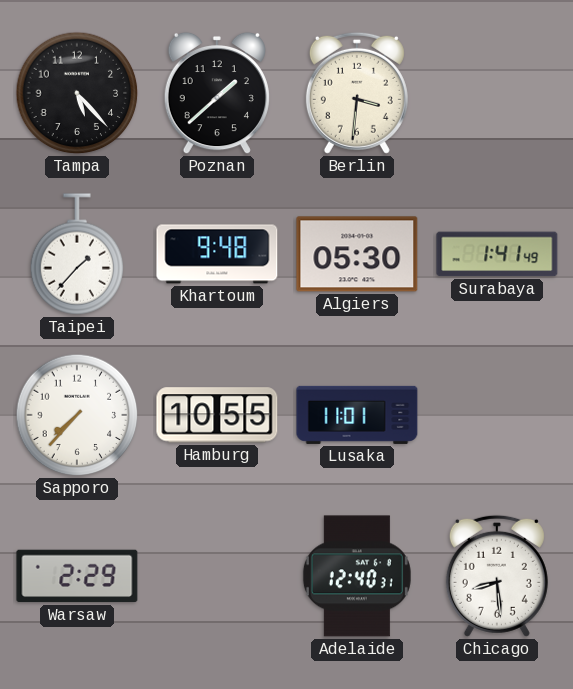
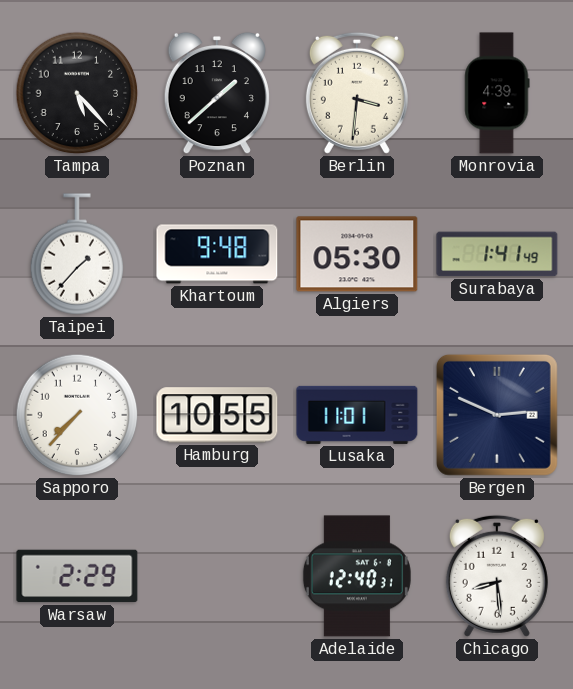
Monrovia: none -> 4:39
Bergen: none -> 2:49
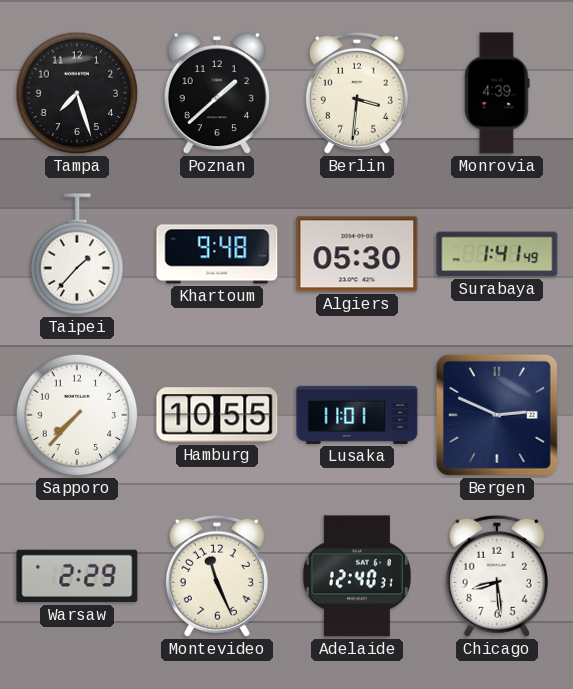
Tampa: 5:23 -> 7:27
Montevideo: none -> 11:26
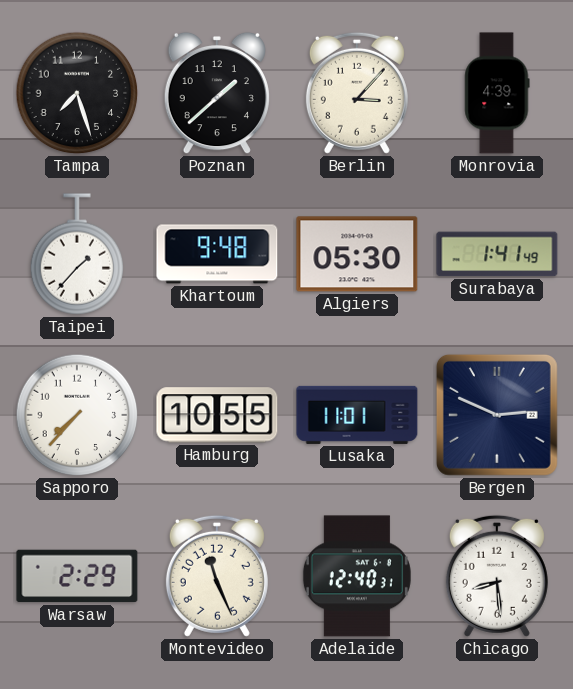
Berlin: 3:31 -> 3:07
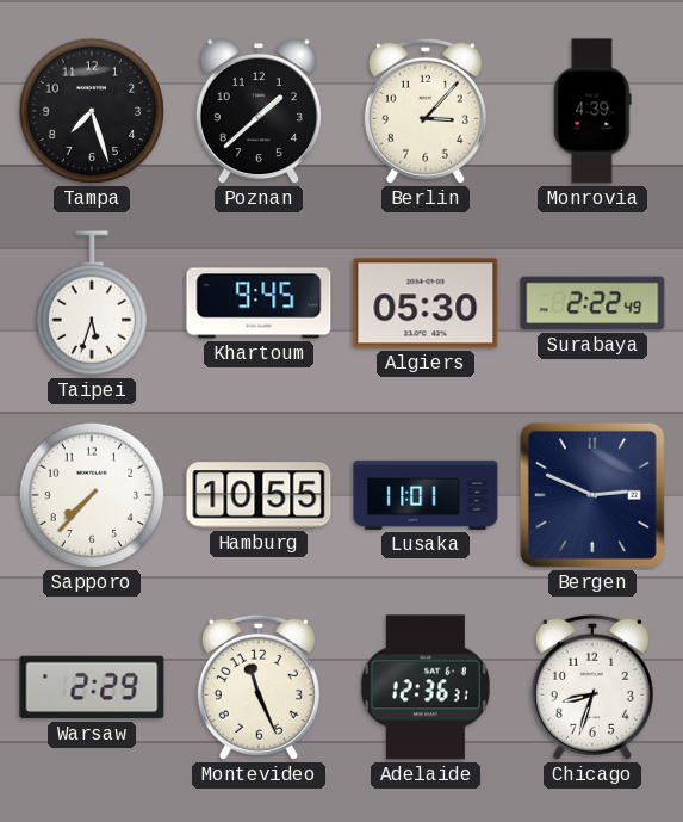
Taipei: 1:37 -> 5:33
Khartoum: 9:48 -> 9:45
Surabaya: 1:41 -> 2:22
Adelaide: 12:40 -> 12:36
Chicago: 8:29 -> 8:33
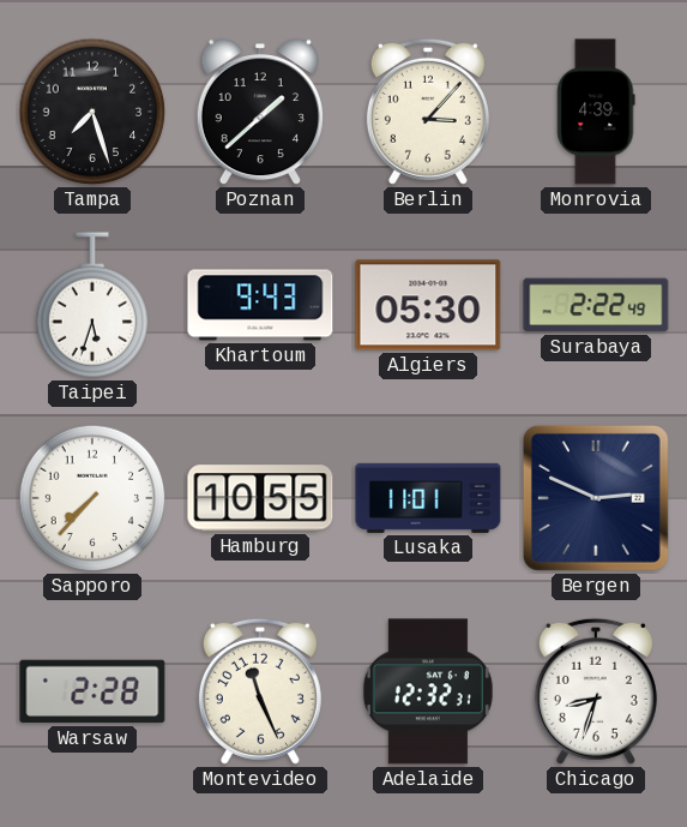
Khartoum: 9:45 -> 9:43
Warsaw: 2:29 -> 2:28
Adelaide: 12:36 -> 12:32
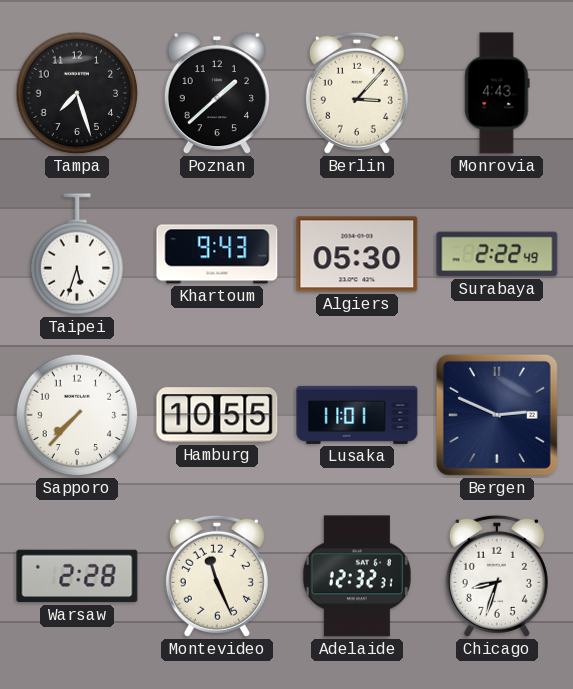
Monrovia: 4:39 -> 4:43
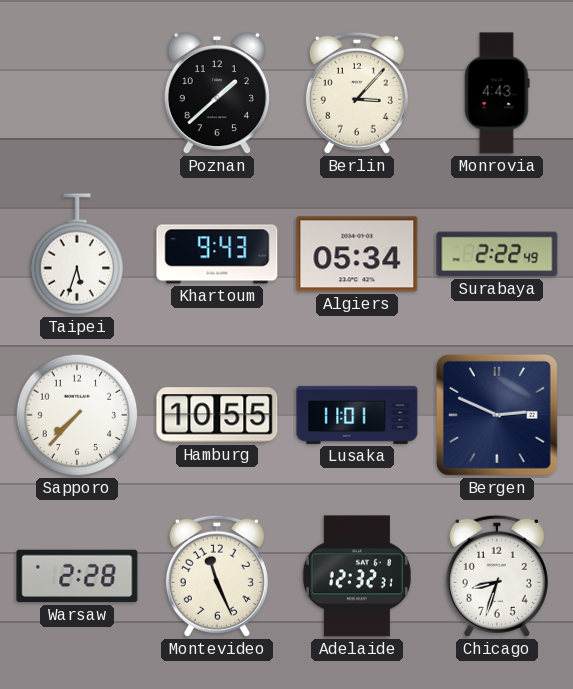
Tampa: 7:27 -> none
Algiers: 05:30 -> 05:34
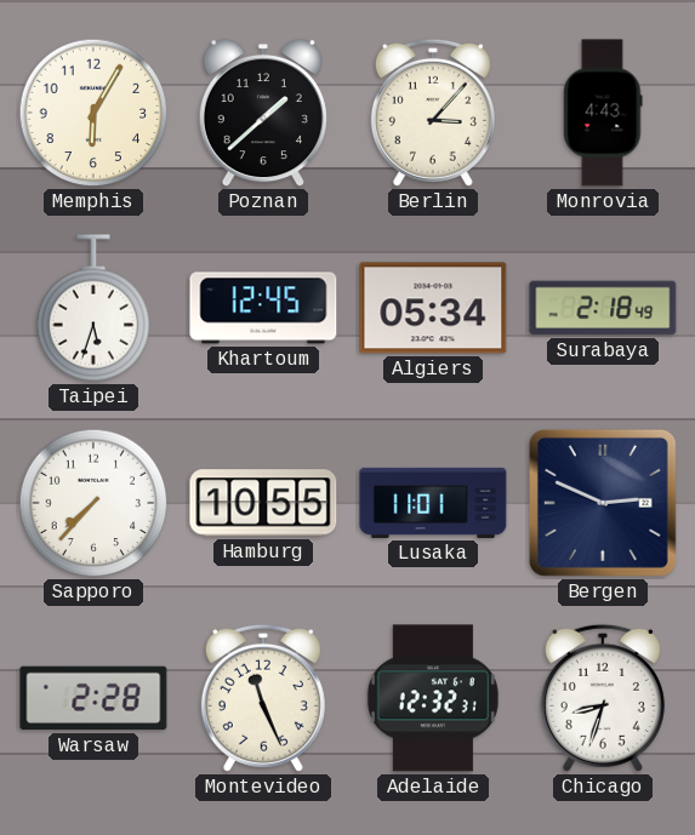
Memphis: none -> 6:05
Khartoum: 9:43 -> 12:45
Surabaya: 2:22 -> 2:18
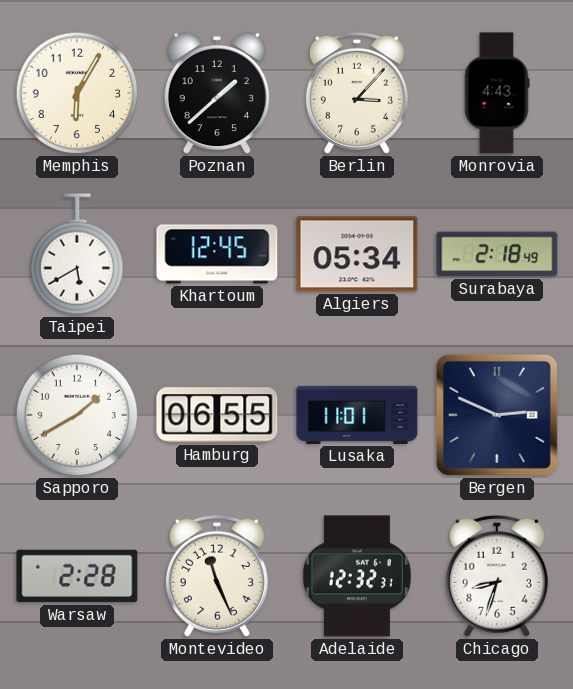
Taipei: 5:33 -> 5:40
Sapporo: 7:37 -> 1:40
Hamburg: 10:55 -> 06:55
